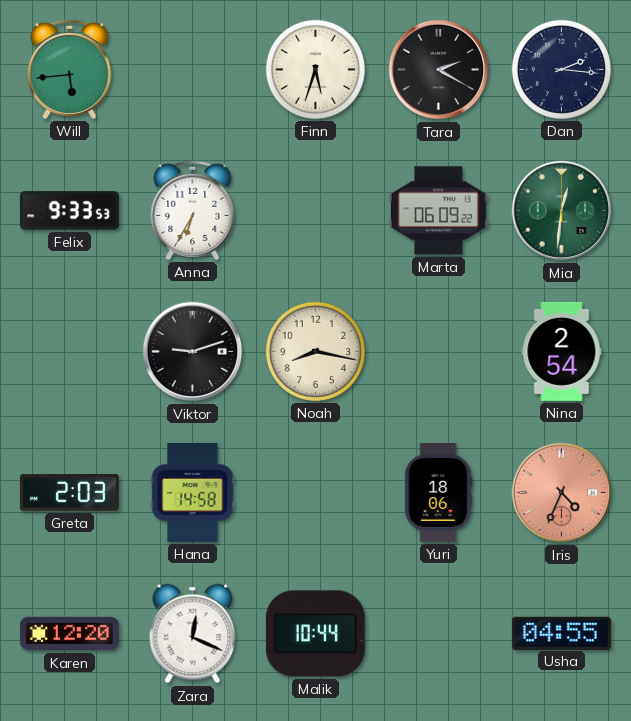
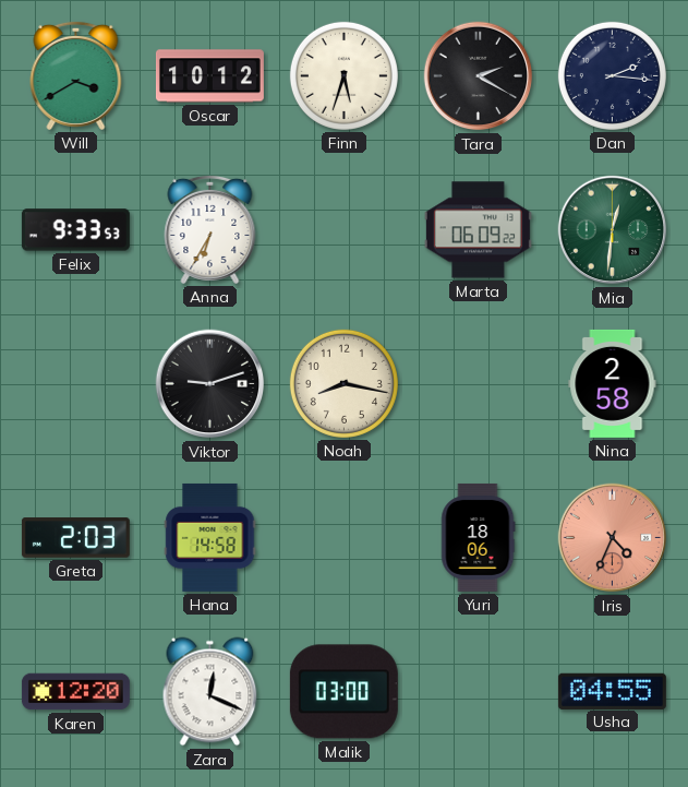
Will: 5:44 -> 3:40
Oscar: none -> 10:12
Nina: 2:54 -> 2:58
Malik: 10:44 -> 03:00
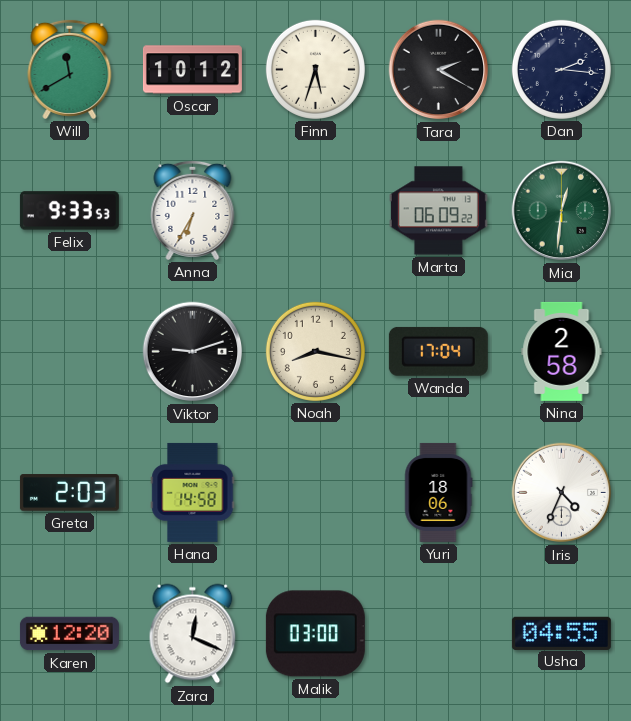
Will: 3:40 -> 11:40
Wanda: none -> 17:04
Iris dial: salmon -> white
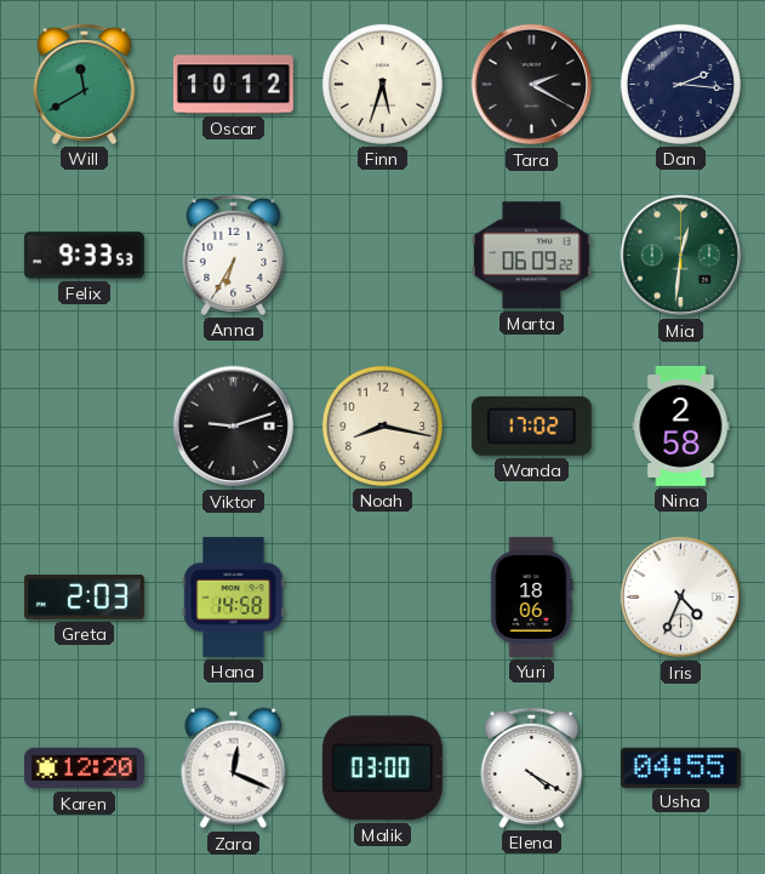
Wanda: 17:04 -> 17:02
Elena: none -> 4:20
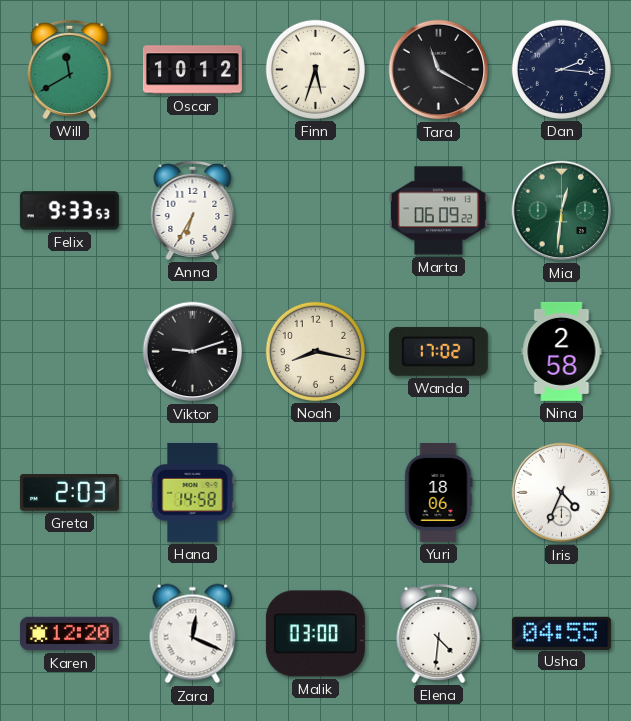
Tara: 2:20 -> 11:20
Elena: 4:20 -> 4:31
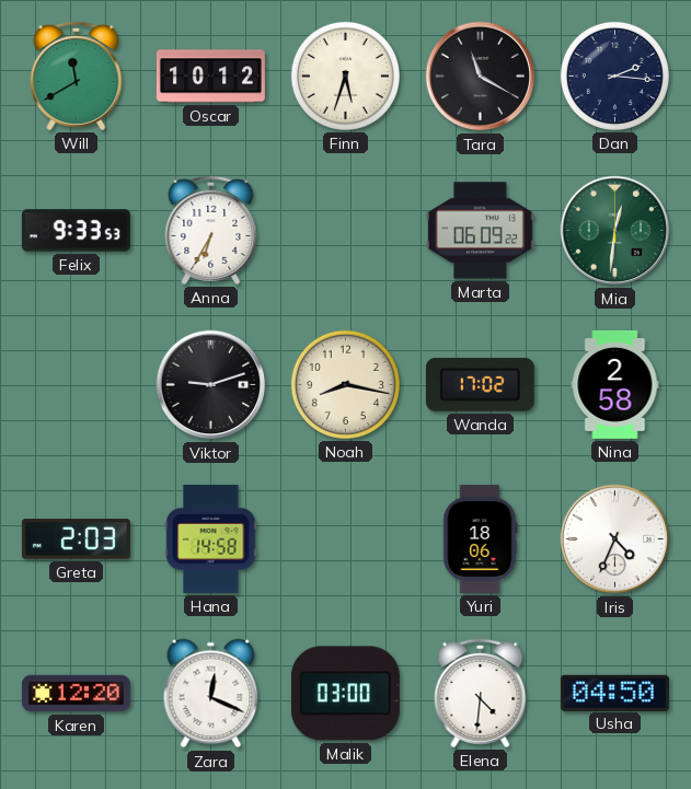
Usha: 04:55 -> 04:50
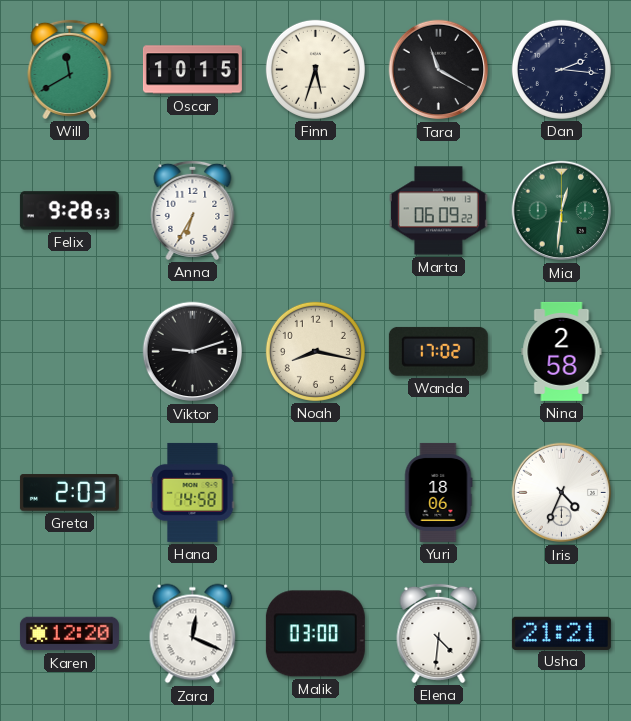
Oscar: 10:12 -> 10:15
Felix: 9:33 -> 9:28
Usha: 04:50 -> 21:21
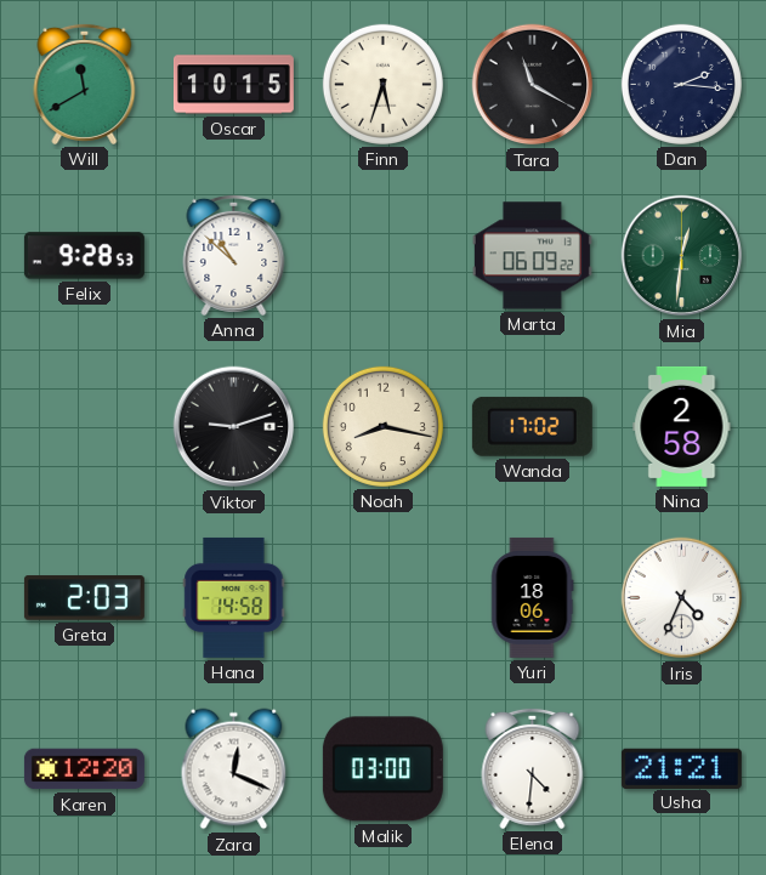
Anna: 6:35 -> 10:52
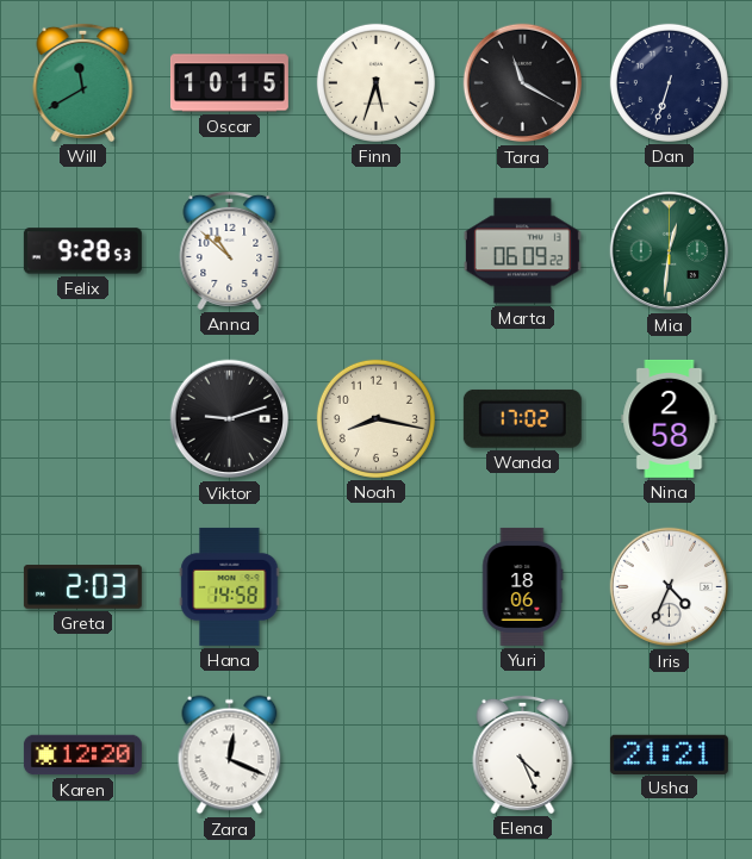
Dan: 2:16 -> 6:33
Malik: 03:00 -> none
Elena: 4:31 -> 4:26
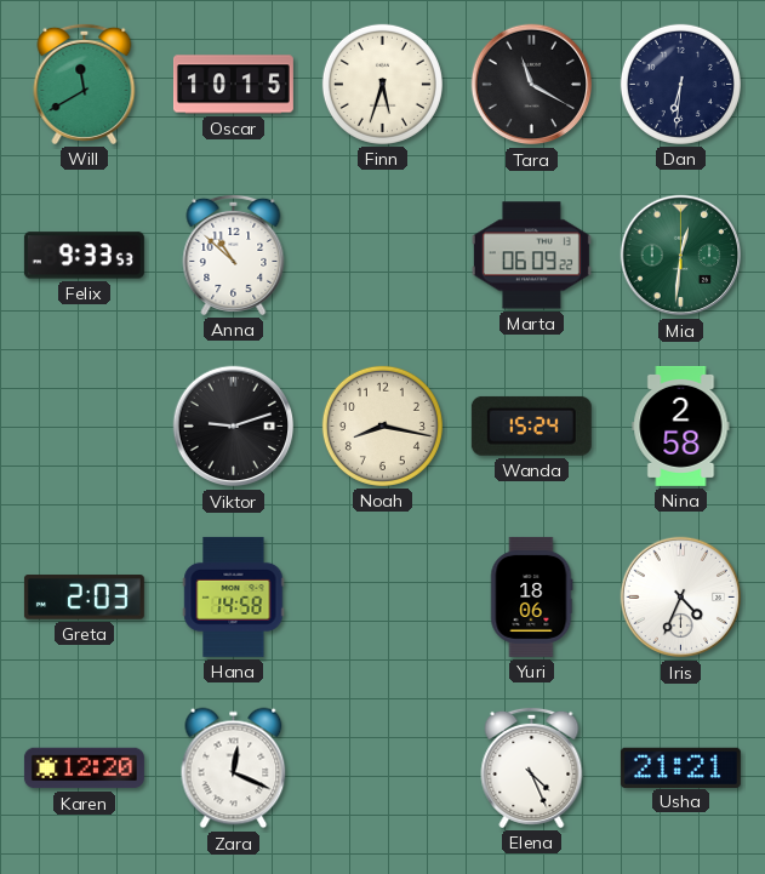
Dan: 6:33 -> 6:31
Felix: 9:28 -> 9:33
Wanda: 17:02 -> 15:24
